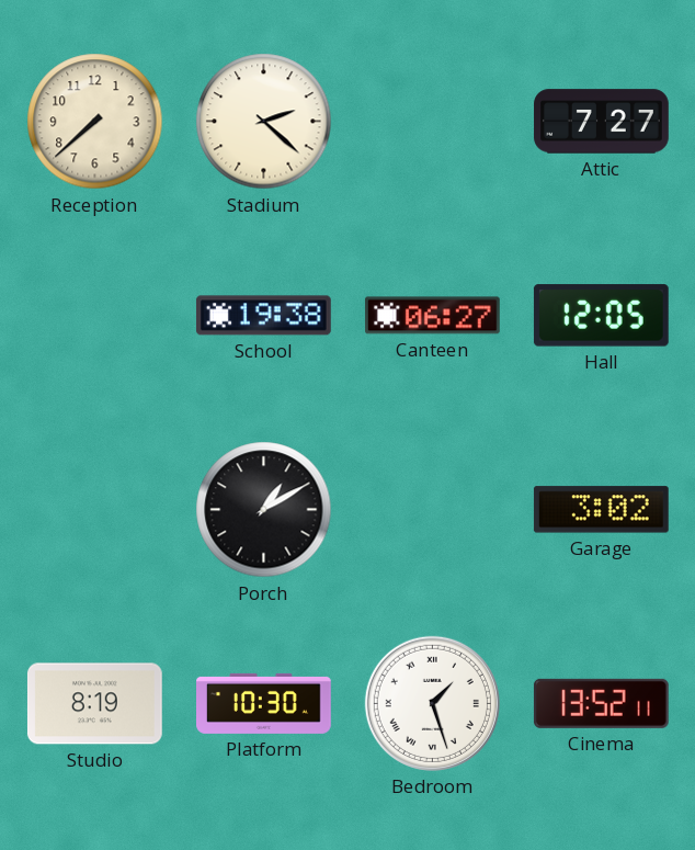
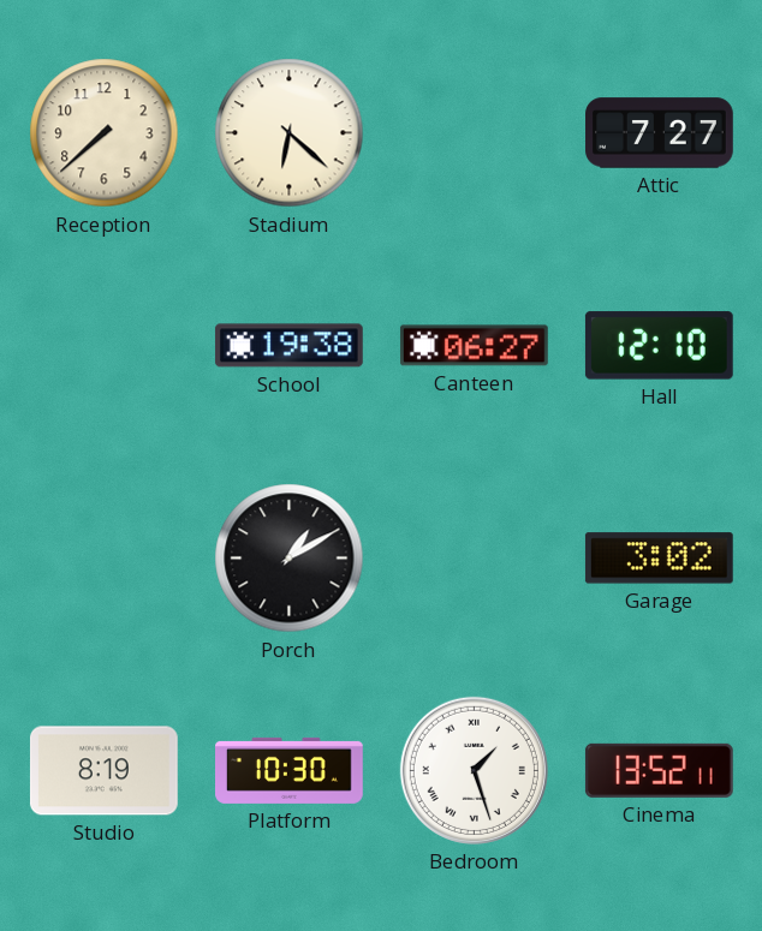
Stadium: 2:22 -> 6:22
Hall: 12:05 -> 12:10
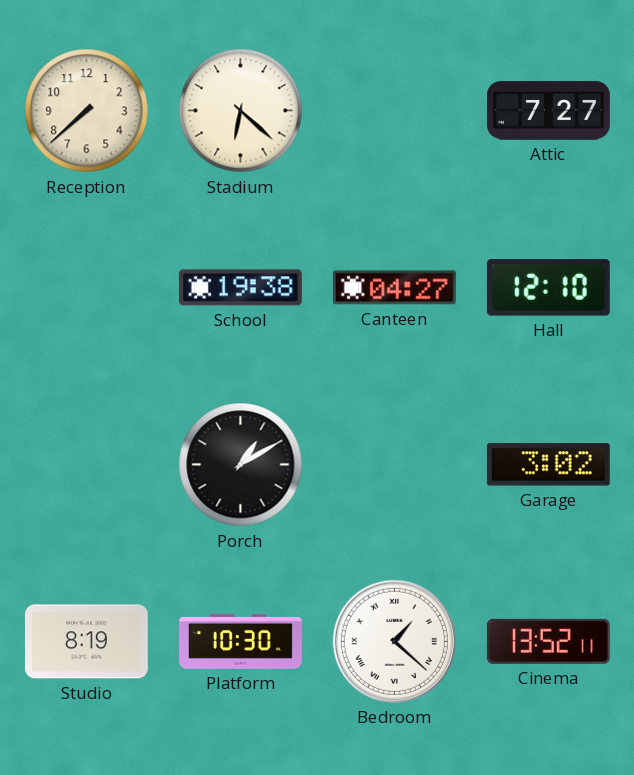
Canteen: 06:27 -> 04:27
Bedroom: 1:27 -> 1:22
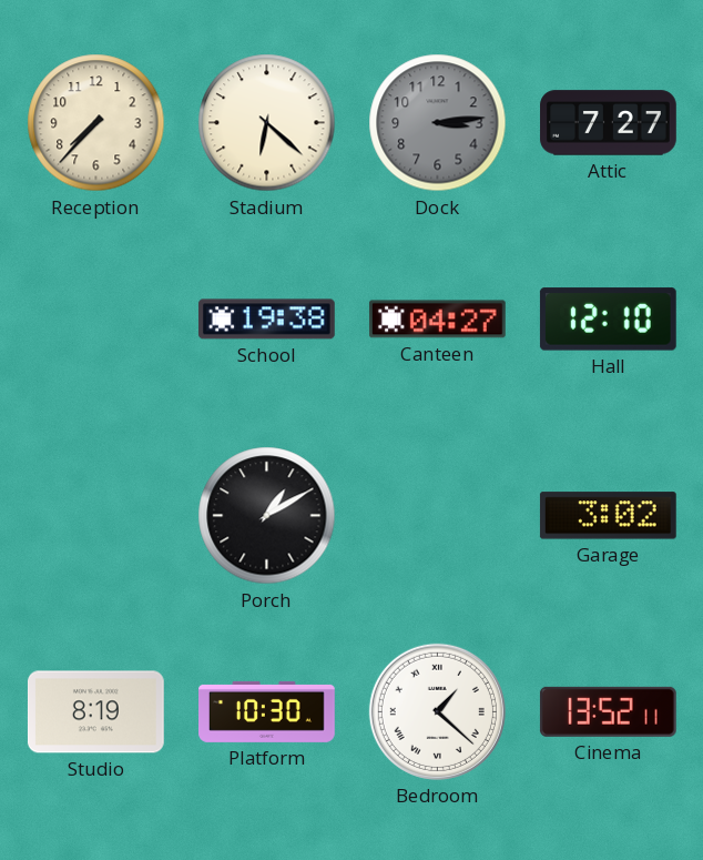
Reception: 7:38 -> 7:37
Dock: none -> 3:14
